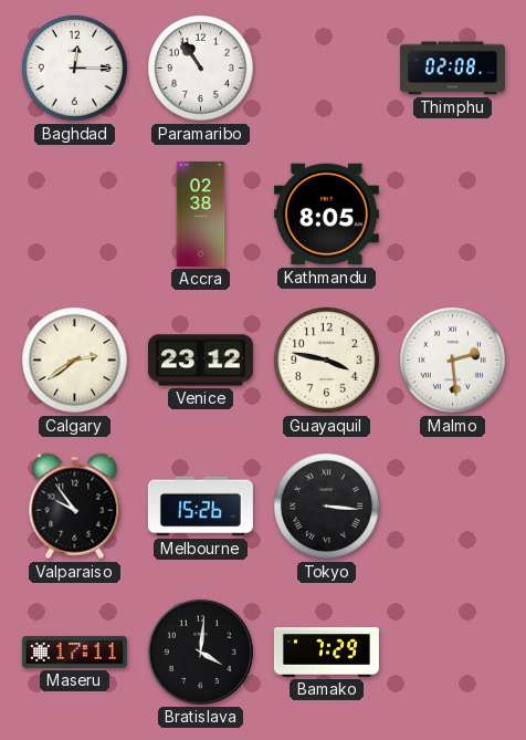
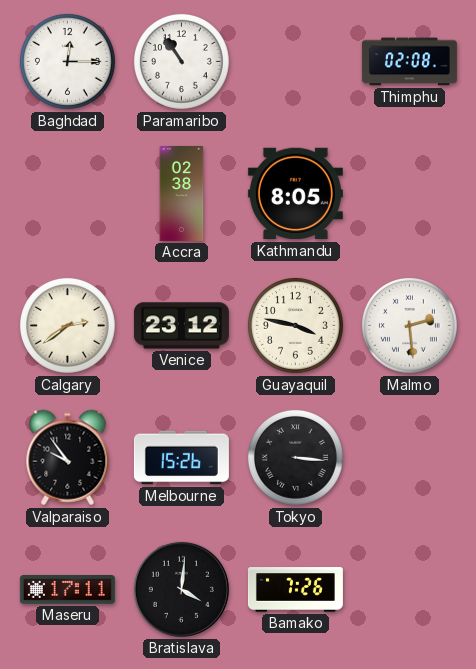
Bamako: 7:29 -> 7:26
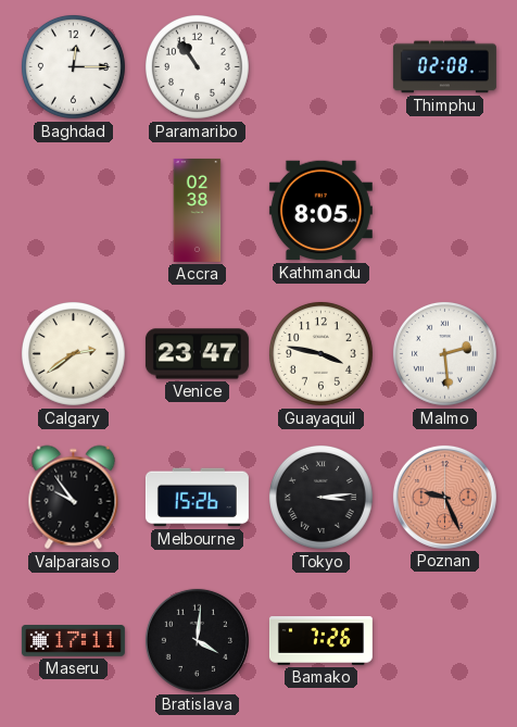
Venice: 23:12 -> 23:47
Tokyo: 3:16 -> 3:14
Poznan: none -> 9:26
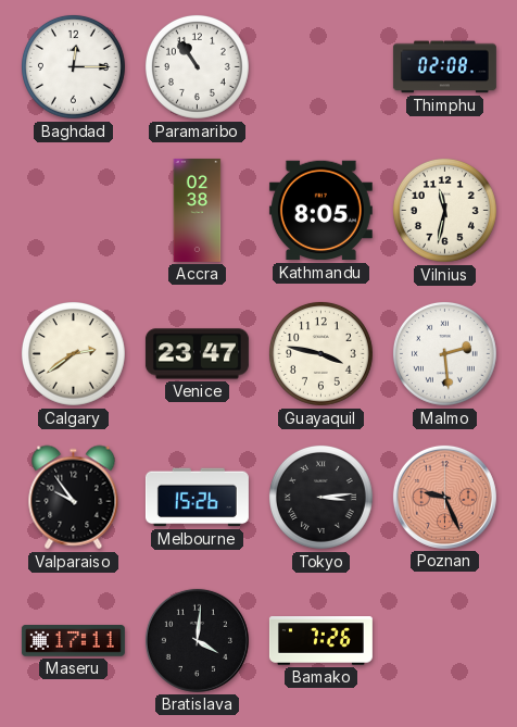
Vilnius: none -> 11:32
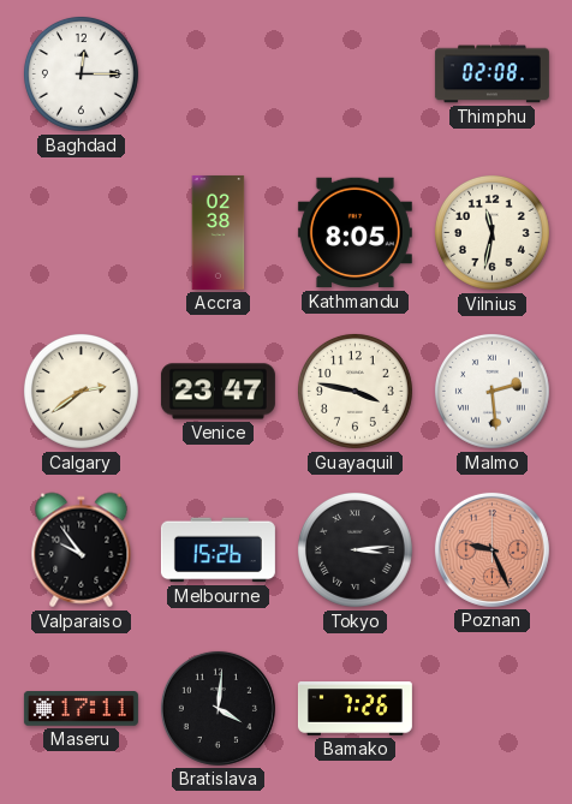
Paramaribo: 10:54 -> none
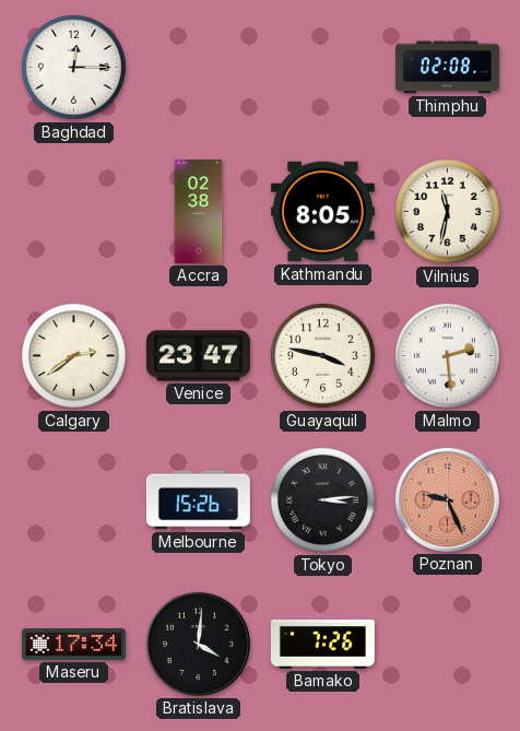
Valparaiso: 9:54 -> none
Maseru: 17:11 -> 17:34
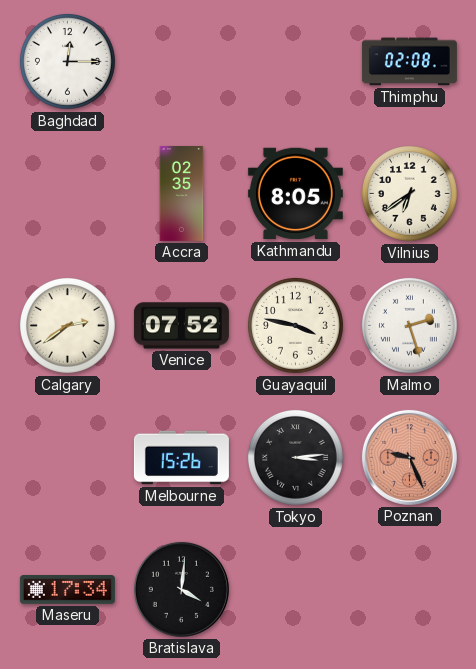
Accra: 02:38 -> 02:35
Vilnius: 11:32 -> 6:39
Venice: 23:47 -> 07:52
Malmo: 2:29 -> 2:27
Bamako: 7:26 -> none
